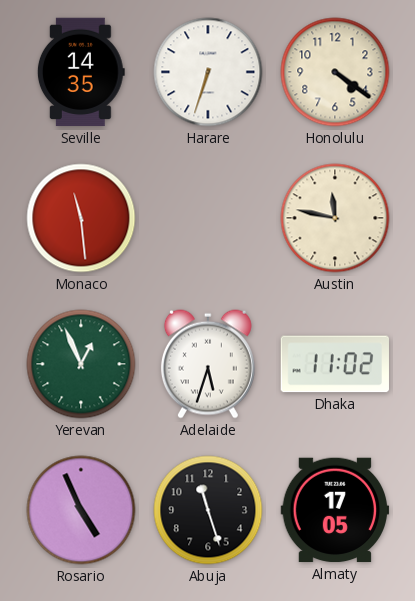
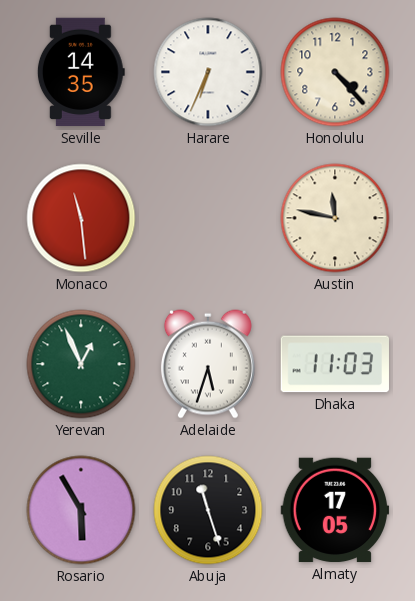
Harare: 6:33 -> 6:34
Honolulu: 4:21 -> 4:23
Dhaka: 11:02 -> 11:03
Rosario: 4:56 -> 5:55
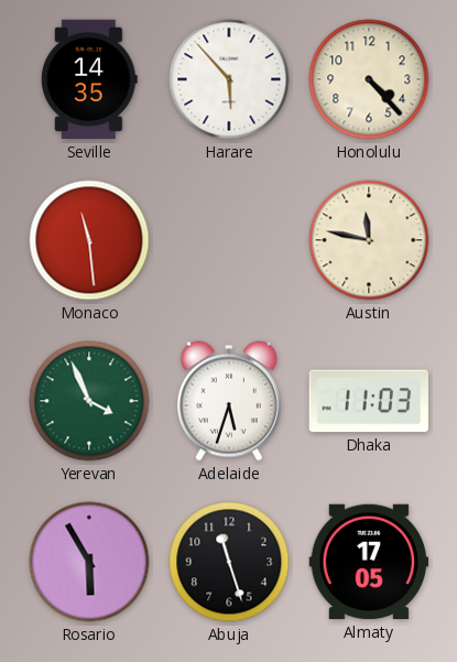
Harare: 6:34 -> 5:53
Yerevan: 12:56 -> 3:56
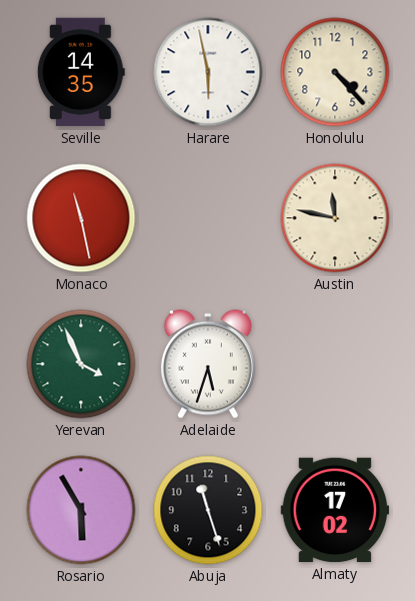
Harare: 5:53 -> 5:58
Monaco: 11:29 -> 11:28
Dhaka: 11:03 -> none
Almaty: 17:05 -> 17:02
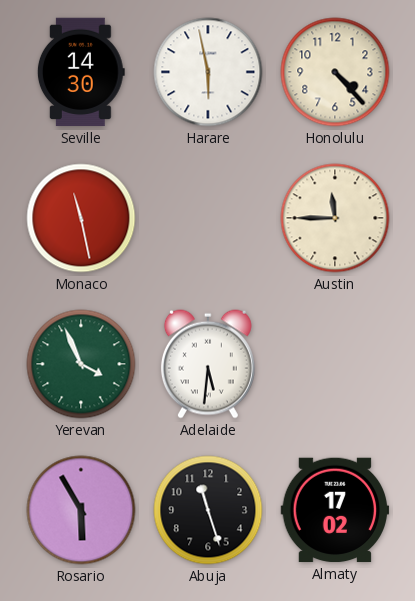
Seville: 14:35 -> 14:30
Austin: 11:47 -> 11:45
Adelaide: 5:33 -> 5:31
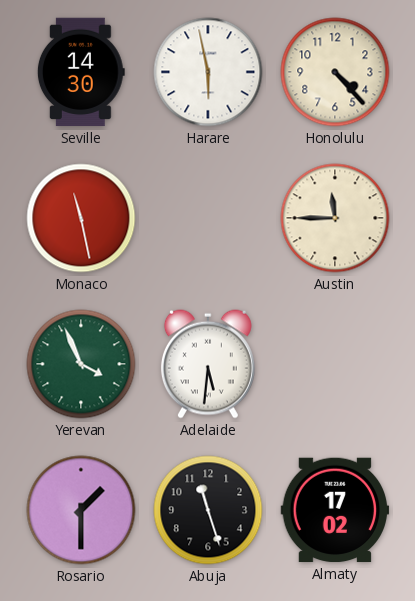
Rosario: 5:55 -> 1:30
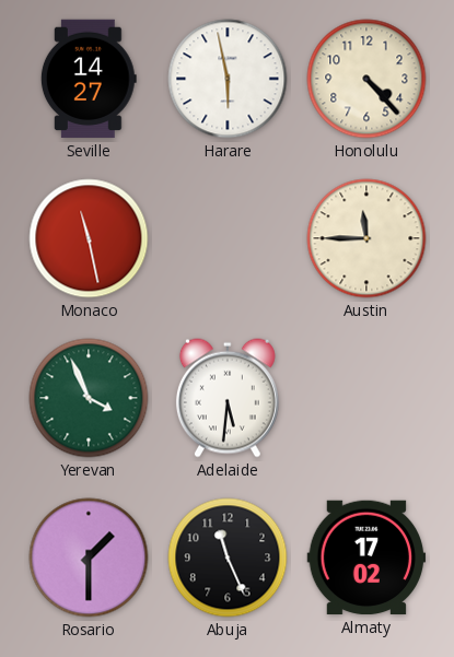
Seville: 14:30 -> 14:27
Abuja: 11:27 -> 11:26
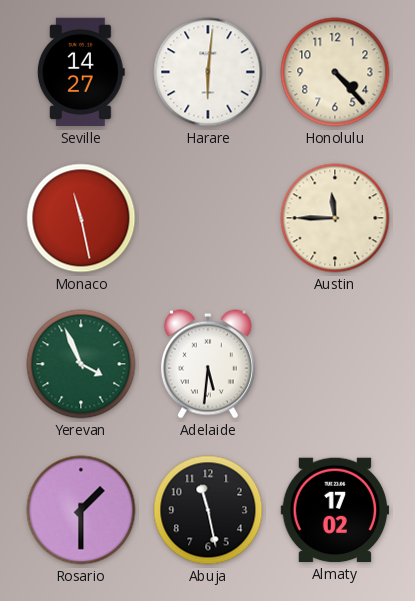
Harare: 5:58 -> 6:01
Abuja: 11:26 -> 11:28
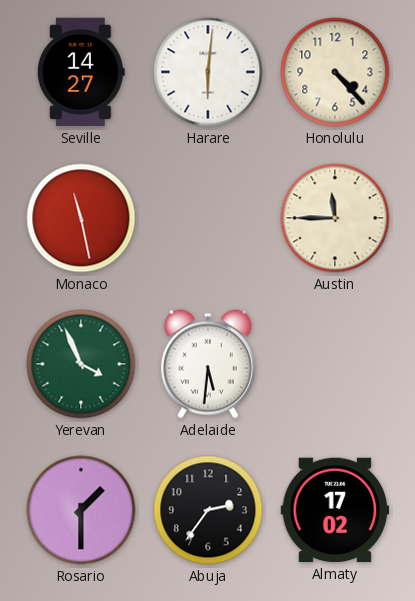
Abuja: 11:28 -> 2:36
